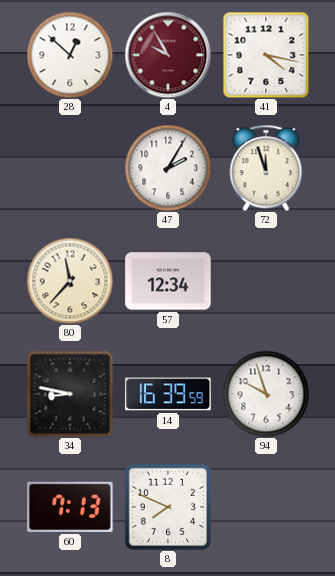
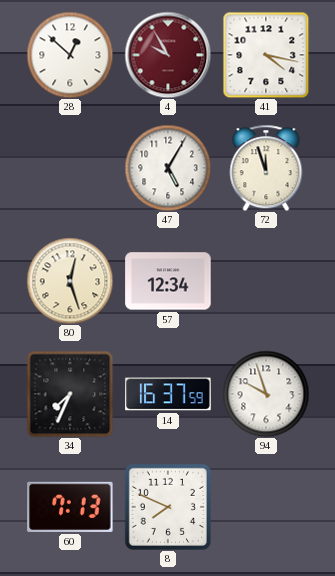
47: 2:05 -> 5:05
80: 11:37 -> 12:27
34: 8:47 -> 7:34
14: 16:39 -> 16:37
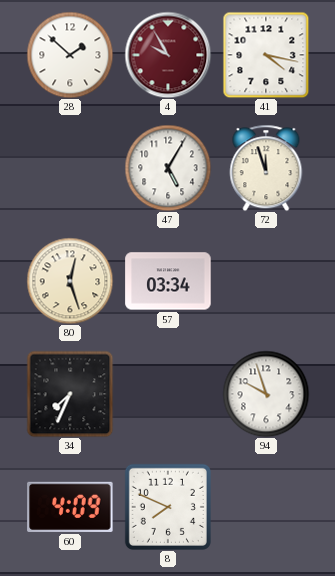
28: 12:52 -> 1:52
57: 12:34 -> 03:34
14: 16:37 -> none
60: 7:13 -> 4:09
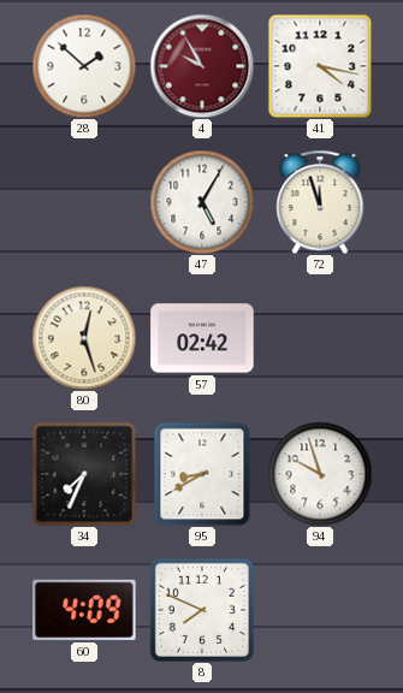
57: 03:34 -> 02:42
95: none -> 8:40
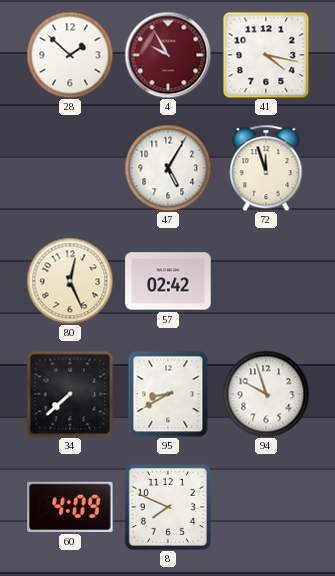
80: 12:27 -> 12:26
34: 7:34 -> 7:38
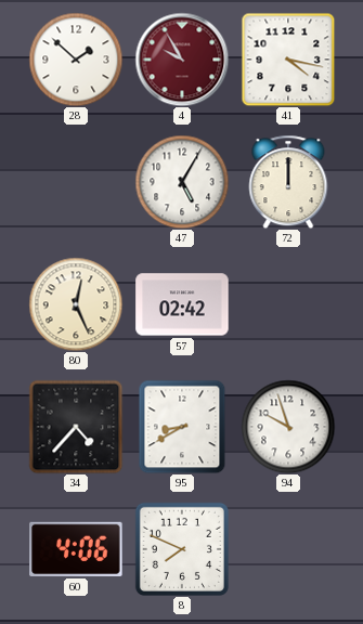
72: 11:57 -> 12:00
34: 7:38 -> 4:37
60: 4:09 -> 4:06
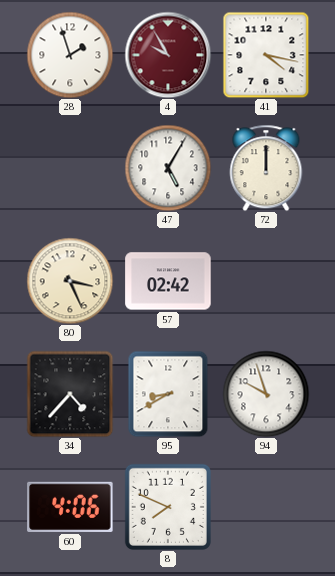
28: 1:52 -> 1:57
80: 12:26 -> 3:26
